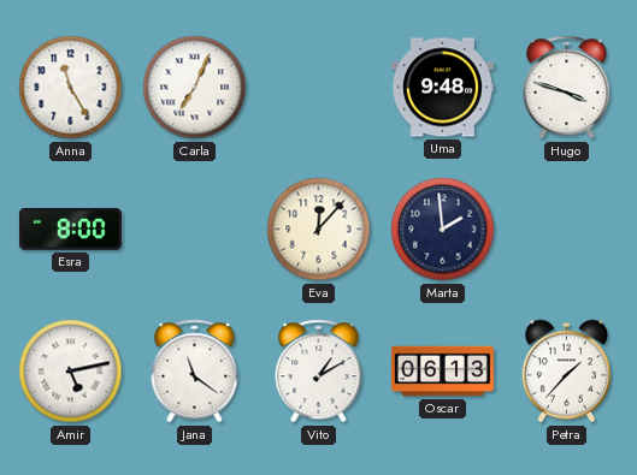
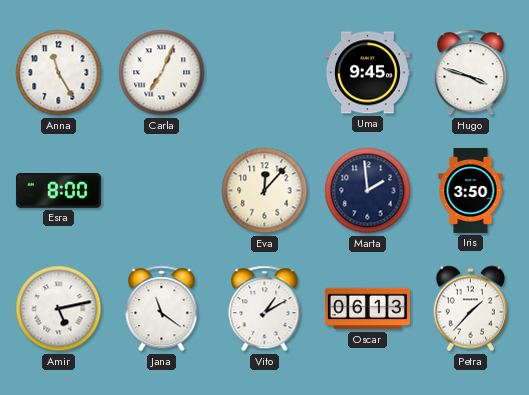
Uma: 9:48 -> 9:45
Iris: none -> 3:50
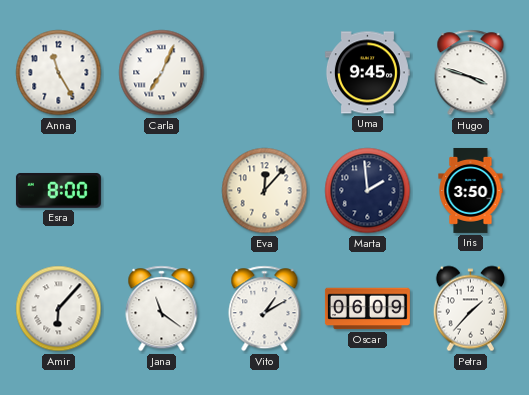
Amir: 5:13 -> 6:07
Oscar: 06:13 -> 06:09
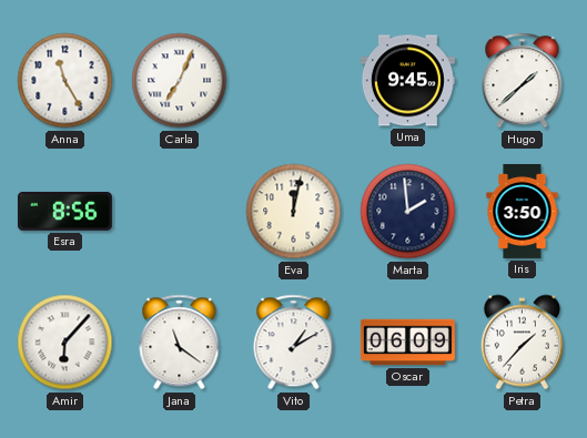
Hugo: 3:48 -> 1:38
Esra: 8:00 -> 8:56
Eva: 12:07 -> 12:02
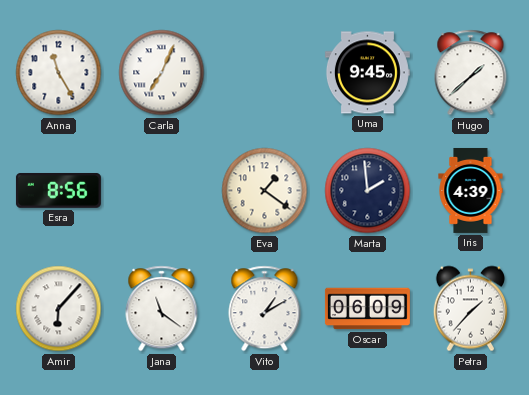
Eva: 12:02 -> 1:21
Iris: 3:50 -> 4:39
